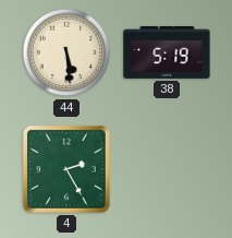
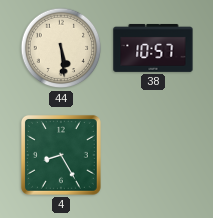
38: 5:19 -> 10:57
4: 2:25 -> 8:25
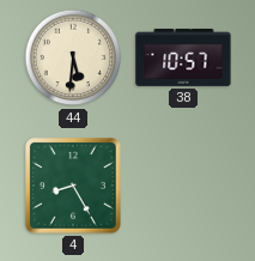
44: 5:29 -> 5:31
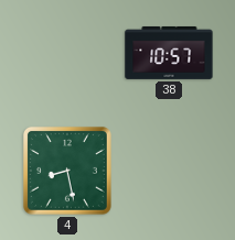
44: 5:31 -> none
4: 8:25 -> 8:28
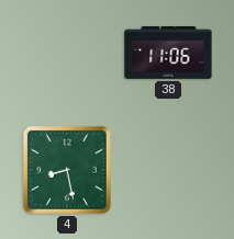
38: 10:57 -> 11:06
